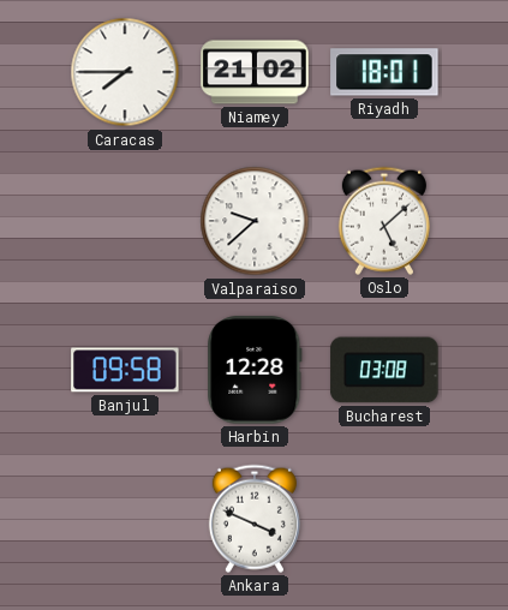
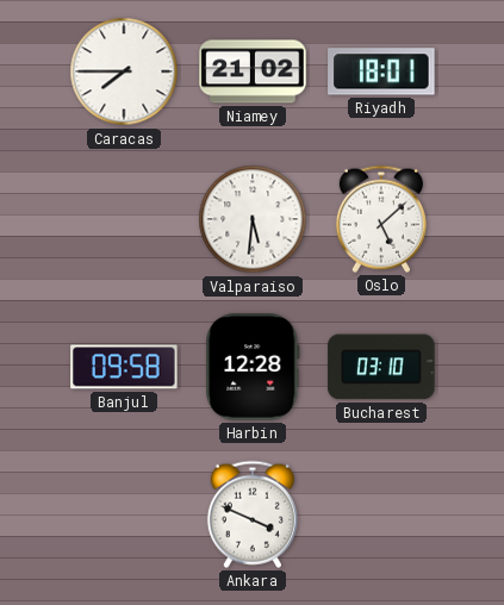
Valparaiso: 9:38 -> 5:31
Bucharest: 03:08 -> 03:10
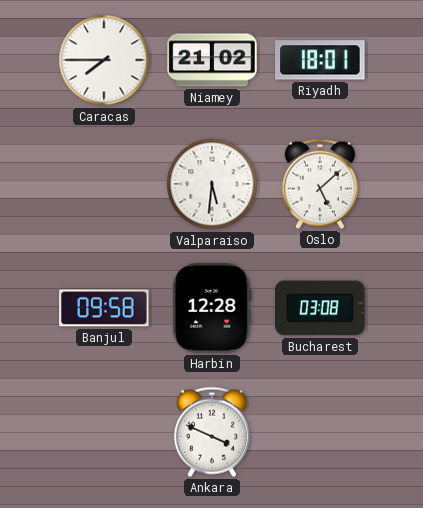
Bucharest: 03:10 -> 03:08
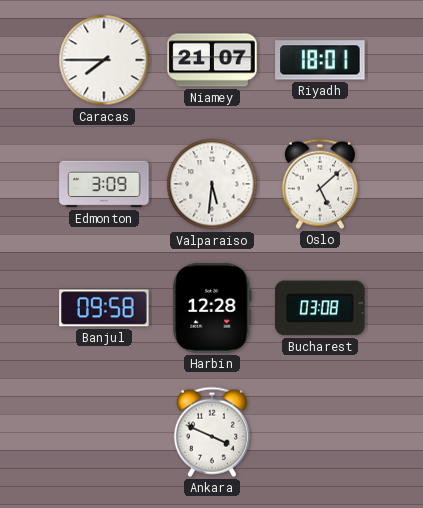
Niamey: 21:02 -> 21:07
Edmonton: none -> 3:09
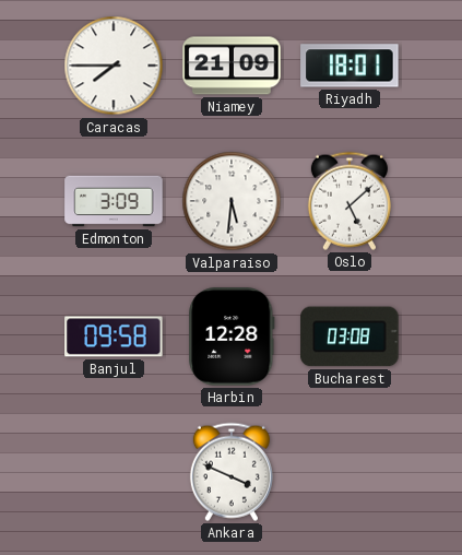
Niamey: 21:07 -> 21:09
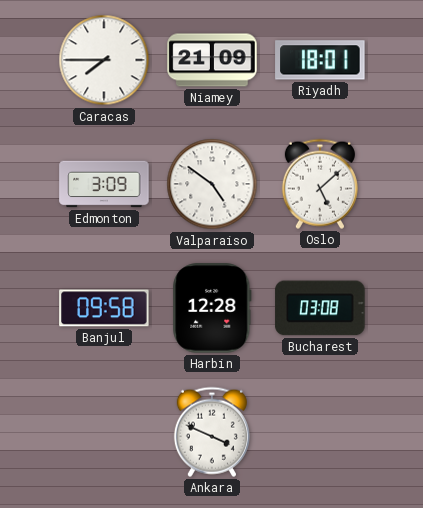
Valparaiso: 5:31 -> 4:51
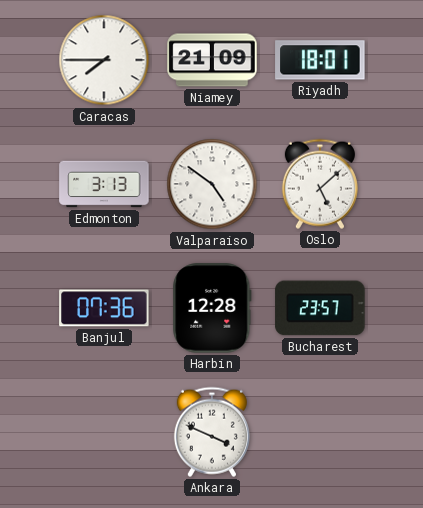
Edmonton: 3:09 -> 3:13
Banjul: 09:58 -> 07:36
Bucharest: 03:08 -> 23:57
